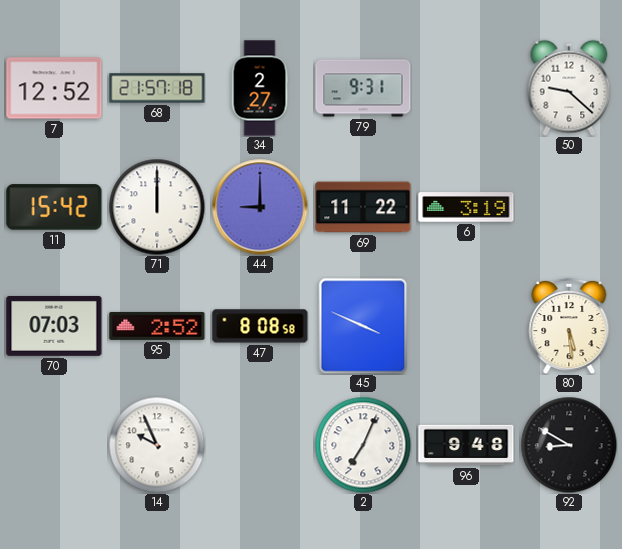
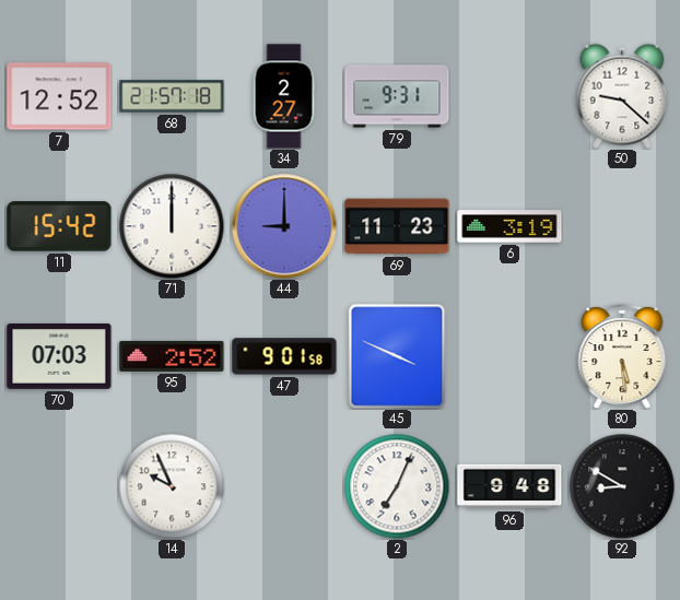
69: 11:22 -> 11:23
47: 8:08 -> 9:01
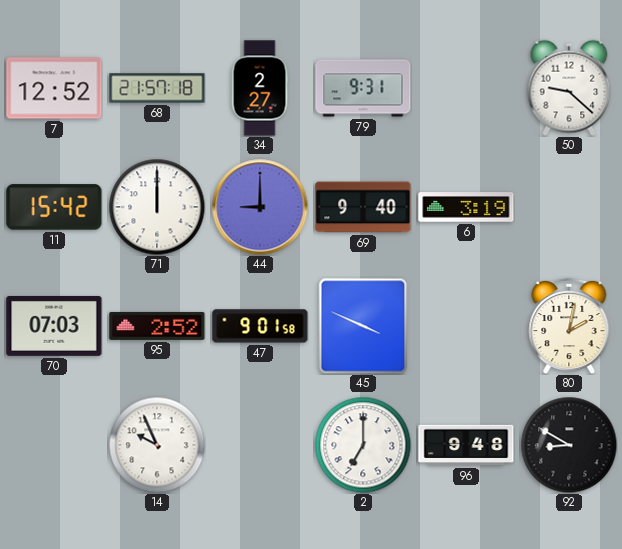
69: 11:23 -> 9:40
80: 5:29 -> 2:02
2: 7:04 -> 7:00
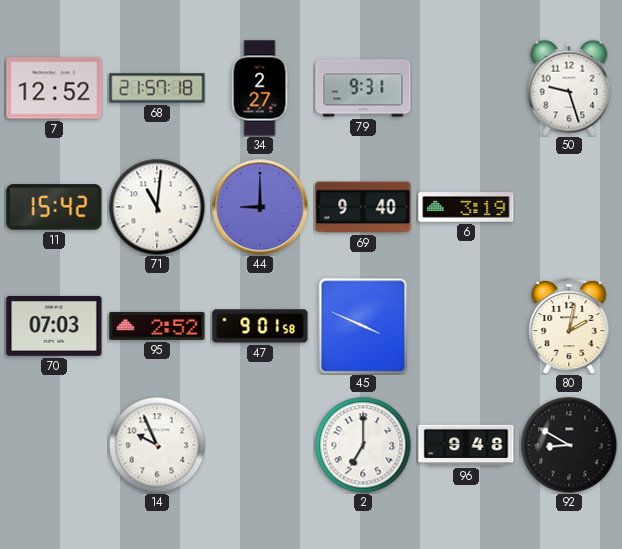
50: 9:22 -> 9:27
71: 12:00 -> 11:01
